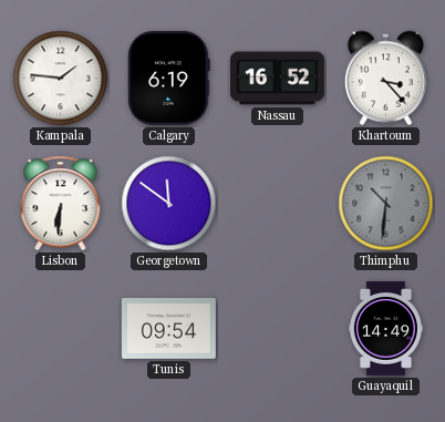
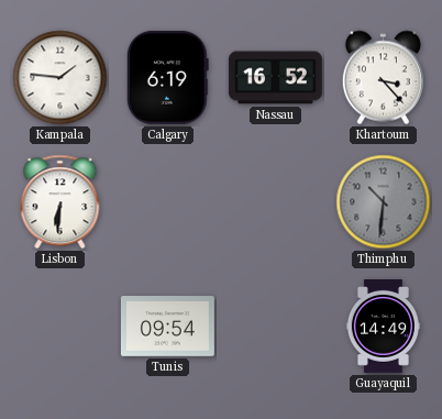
Georgetown: 11:51 -> none
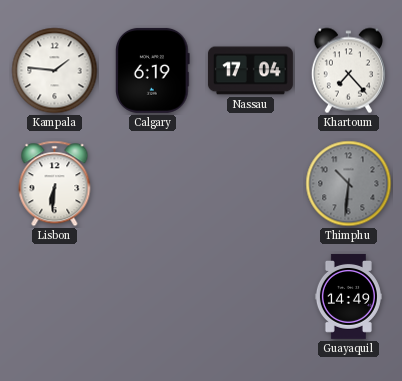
Nassau: 16:52 -> 17:04
Khartoum: 3:23 -> 7:23
Tunis: 09:54 -> none
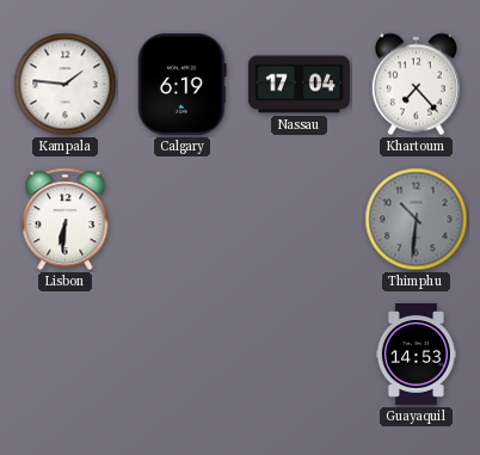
Guayaquil: 14:49 -> 14:53
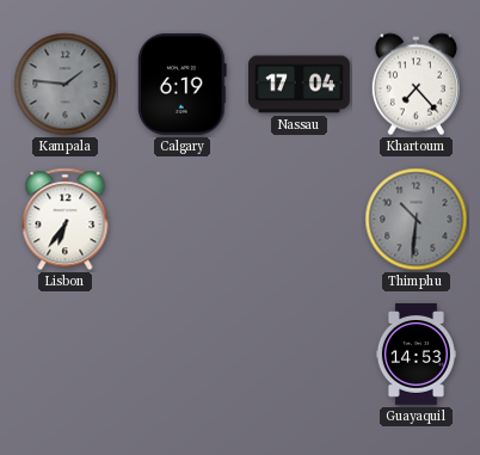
Kampala dial: white -> grey
Lisbon: 6:31 -> 6:36
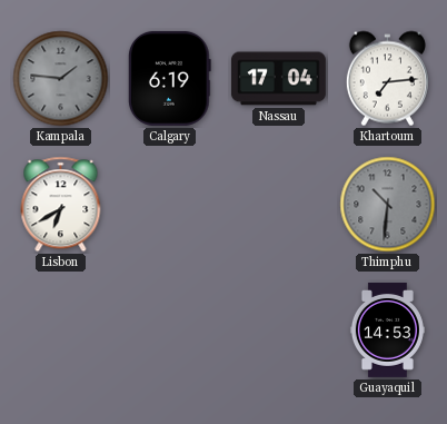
Khartoum: 7:23 -> 7:14
Lisbon: 6:36 -> 6:40
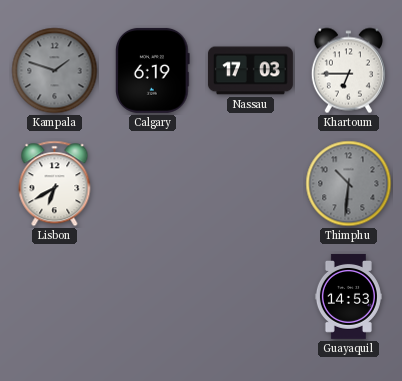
Kampala: 1:46 -> 1:48
Nassau: 17:04 -> 17:03
Khartoum: 7:14 -> 6:45
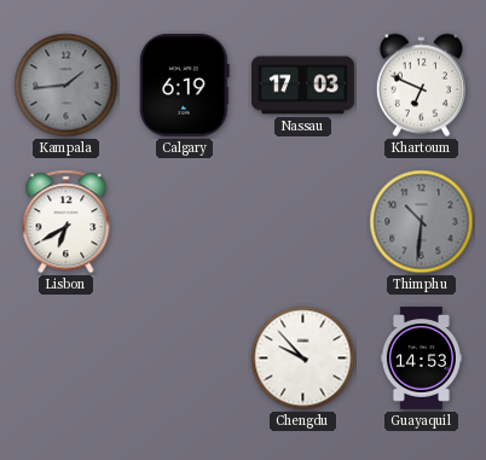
Kampala: 1:48 -> 1:44
Khartoum: 6:45 -> 6:49
Chengdu: none -> 9:53
